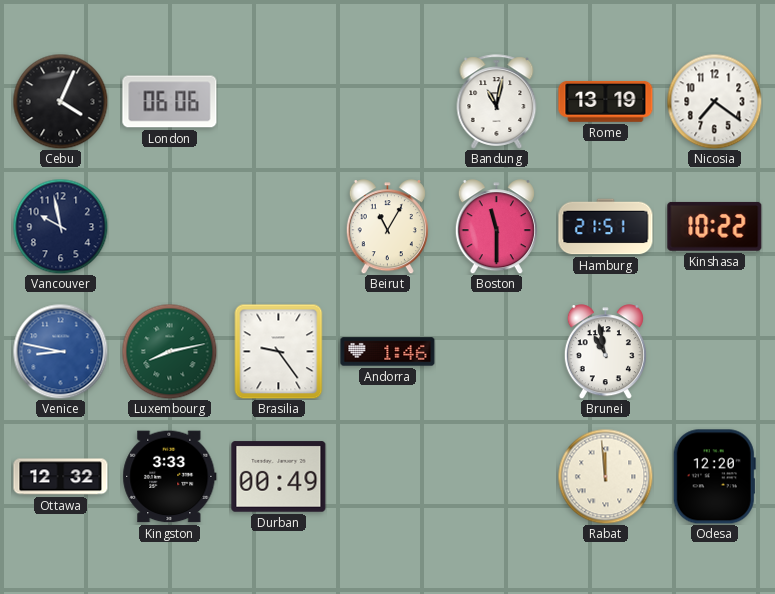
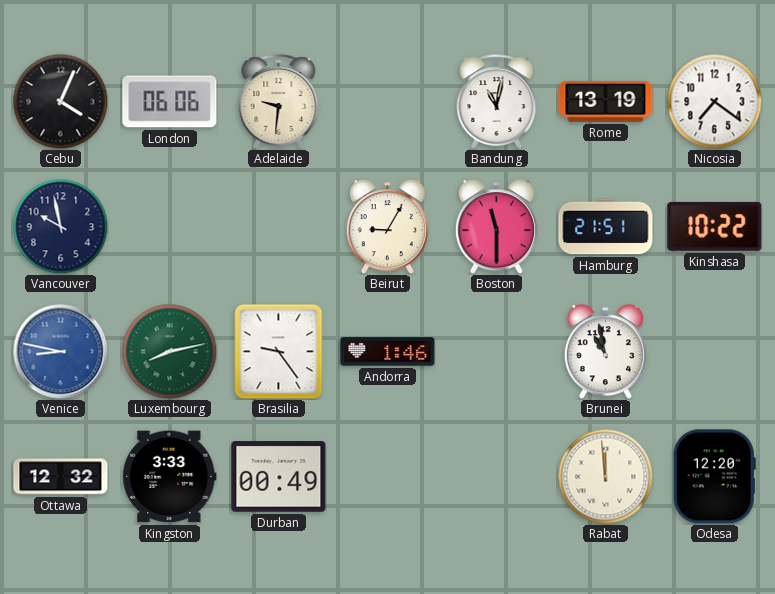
Adelaide: none -> 9:31
Beirut: 11:05 -> 9:05
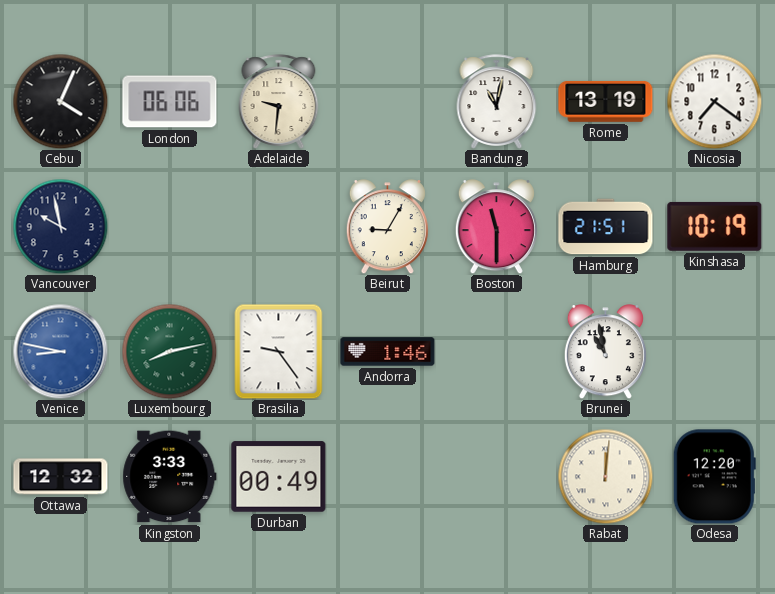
Kinshasa: 10:22 -> 10:19
Rabat: 11:59 -> 12:01
